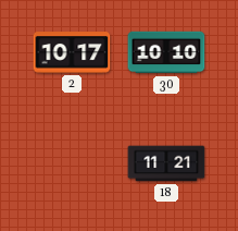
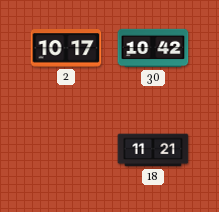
30: 10:10 -> 10:42
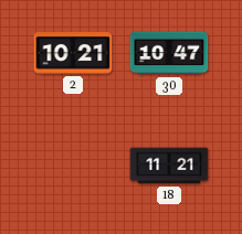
2: 10:17 -> 10:21
30: 10:42 -> 10:47
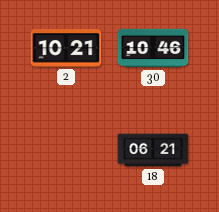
30: 10:47 -> 10:46
18: 11:21 -> 06:21
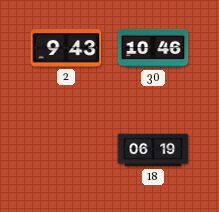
2: 10:21 -> 9:43
18: 06:21 -> 06:19
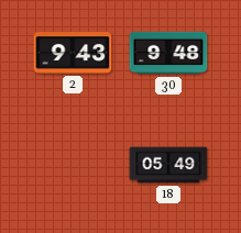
30: 10:46 -> 9:48
18: 06:19 -> 05:49
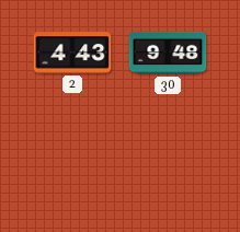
2: 9:43 -> 4:43
18: 05:49 -> none
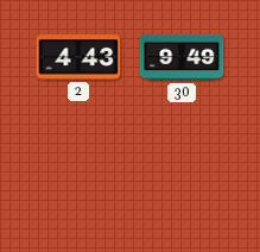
30: 9:48 -> 9:49
